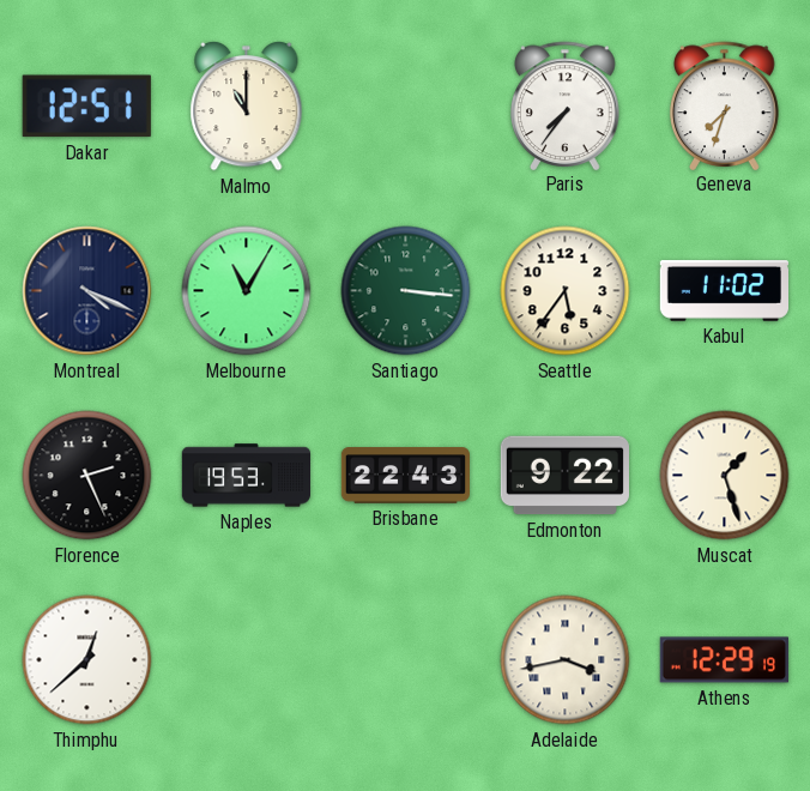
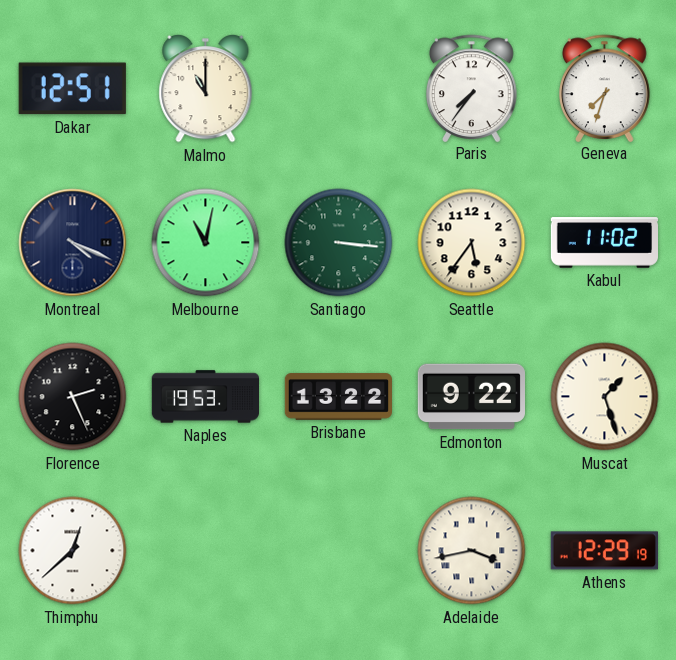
Melbourne: 11:05 -> 11:02
Brisbane: 22:43 -> 13:22
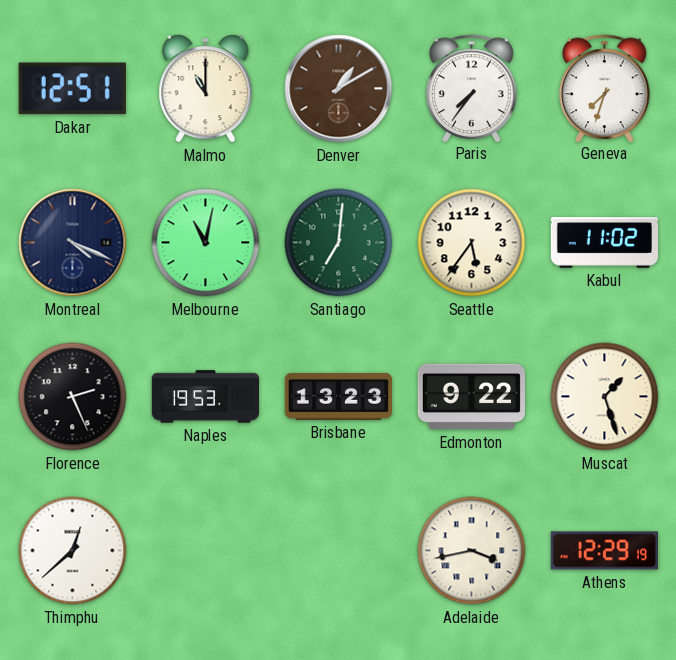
Denver: none -> 1:10
Santiago: 3:16 -> 7:01
Brisbane: 13:22 -> 13:23
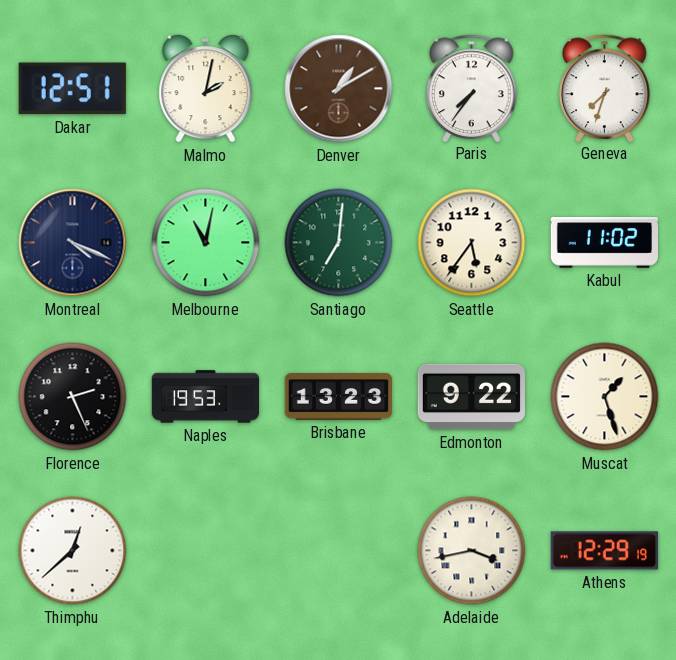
Malmo: 11:00 -> 2:02
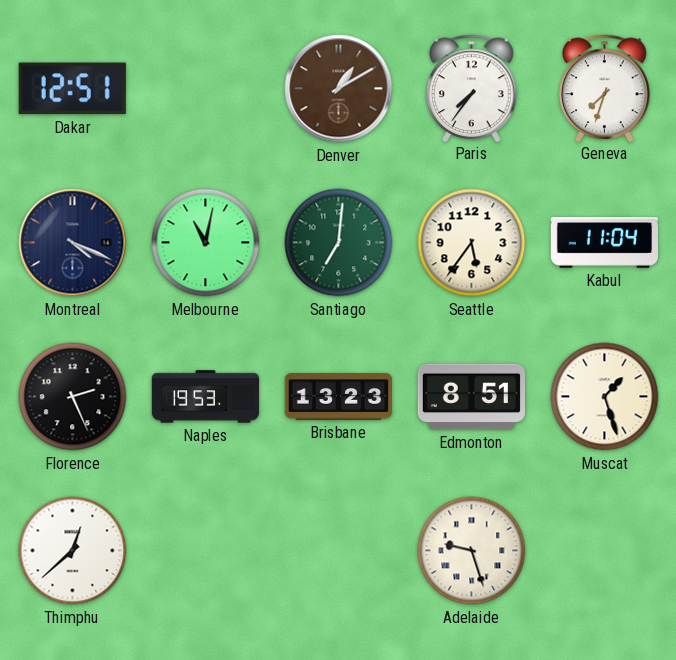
Malmo: 2:02 -> none
Kabul: 11:02 -> 11:04
Edmonton: 9:22 -> 8:51
Adelaide: 3:43 -> 9:27
Athens: 12:29 -> none
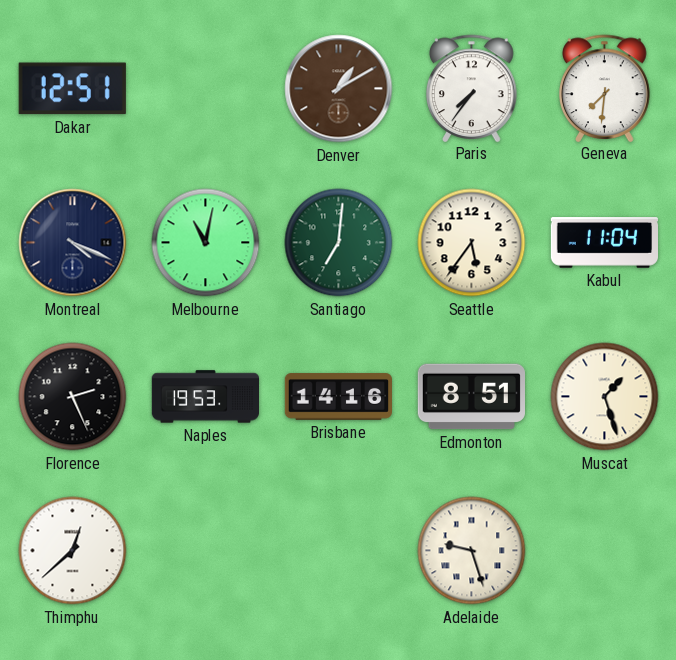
Geneva: 7:33 -> 7:31
Brisbane: 13:23 -> 14:16
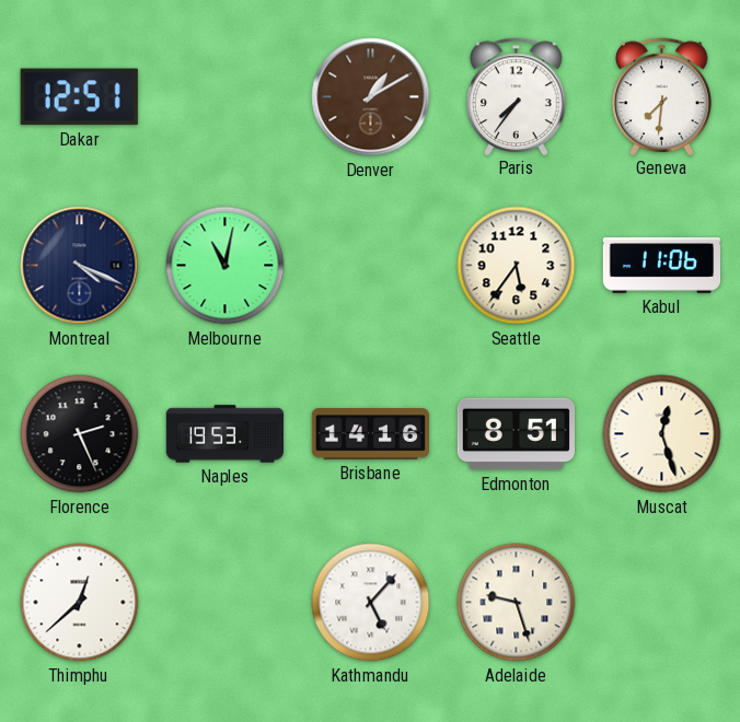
Santiago: 7:01 -> none
Kabul: 11:04 -> 11:06
Muscat: 1:27 -> 12:27
Kathmandu: none -> 5:07
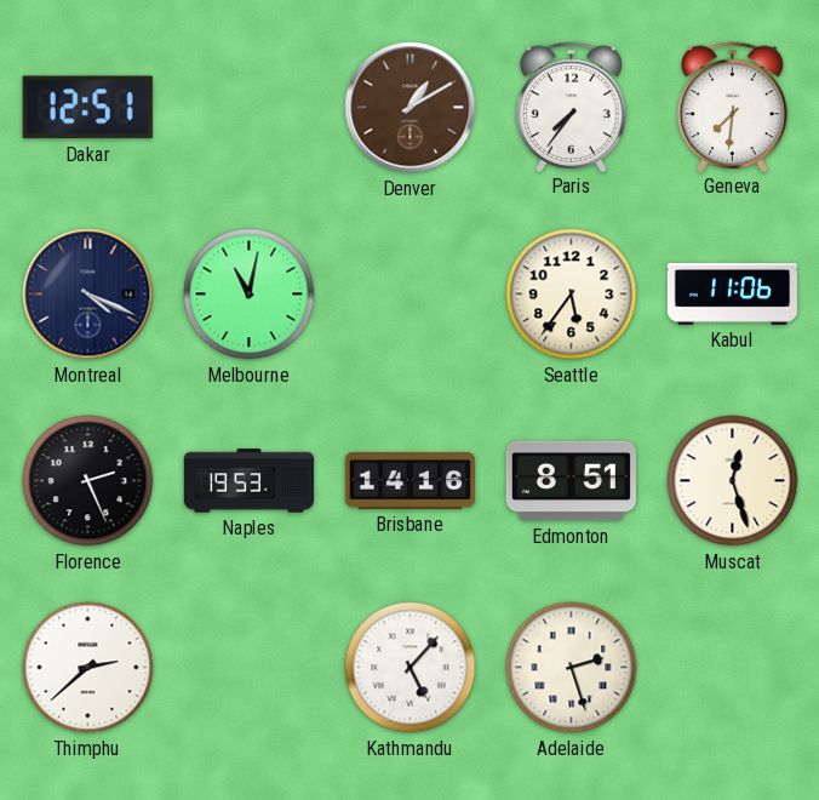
Thimphu: 12:38 -> 2:38
Adelaide: 9:27 -> 2:27
